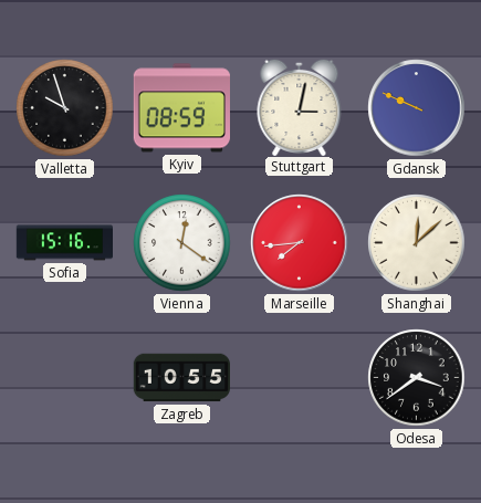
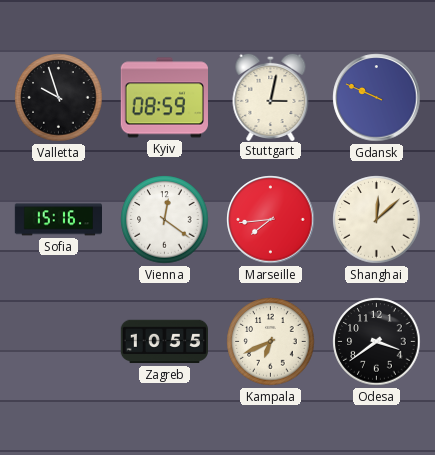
Kampala: none -> 6:41
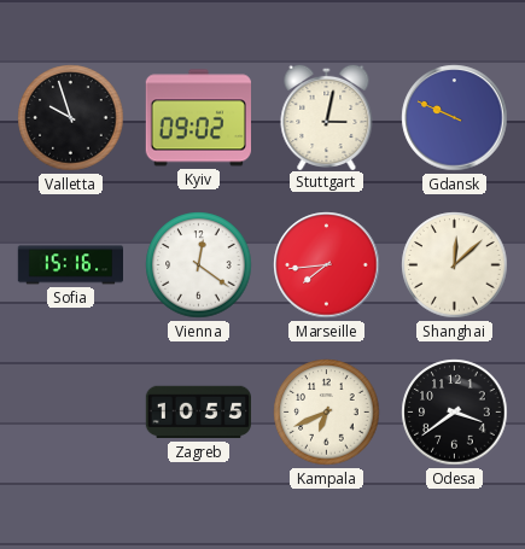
Kyiv: 08:59 -> 09:02
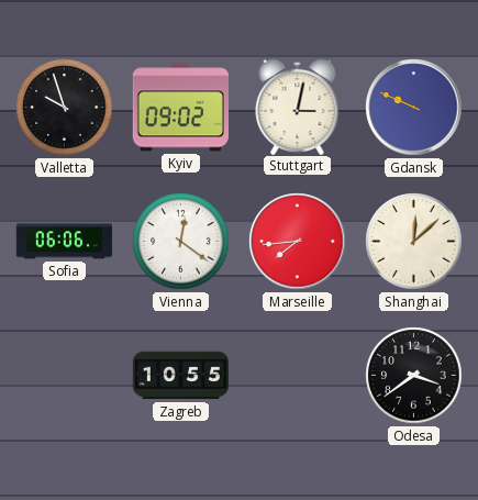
Sofia: 15:16 -> 06:06
Kampala: 6:41 -> none
